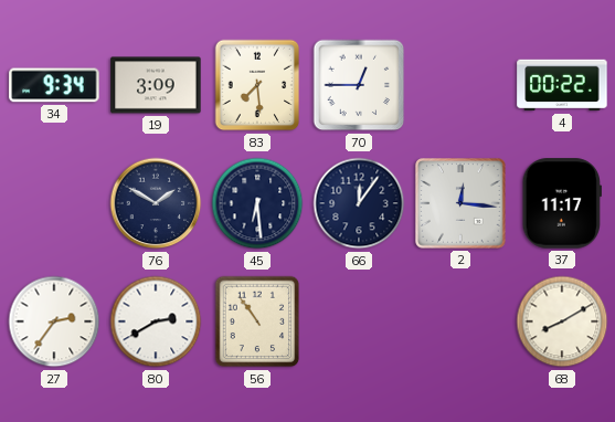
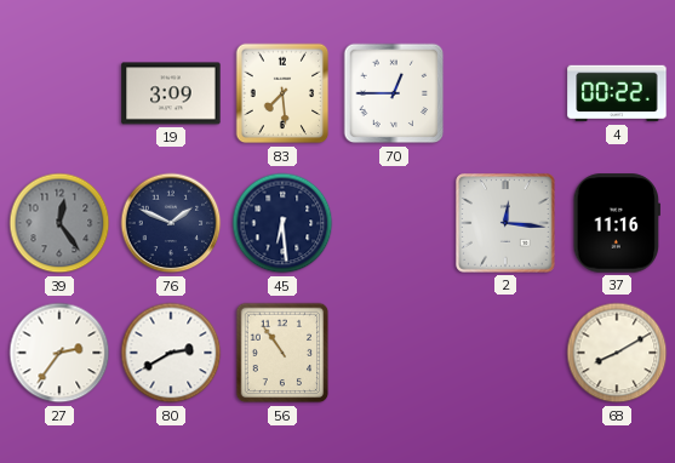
34: 9:34 -> none
39: none -> 12:24
76: 1:50 -> 1:49
66: 12:06 -> none
37: 11:17 -> 11:16
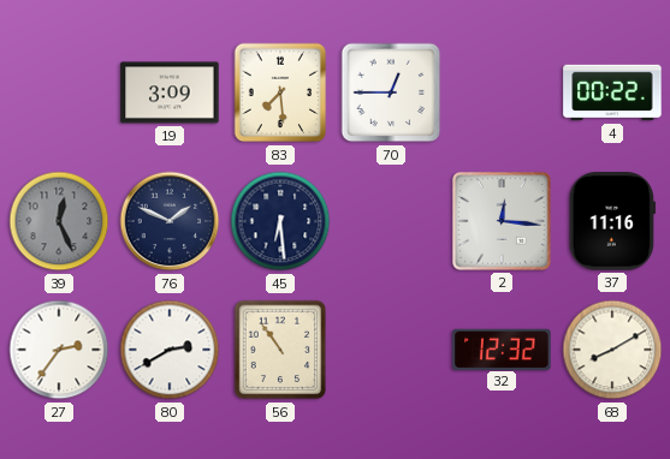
39: 12:24 -> 12:26
32: none -> 12:32
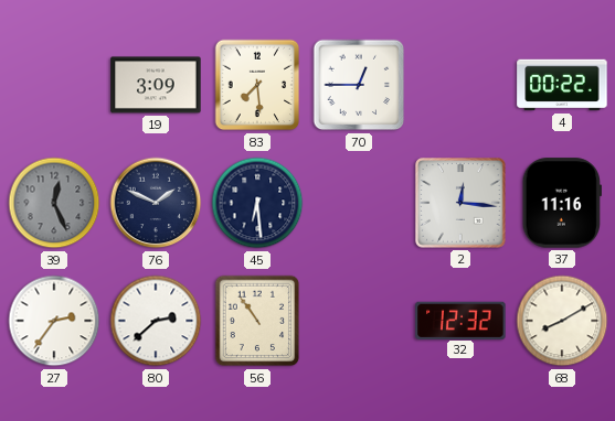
80: 2:40 -> 2:38
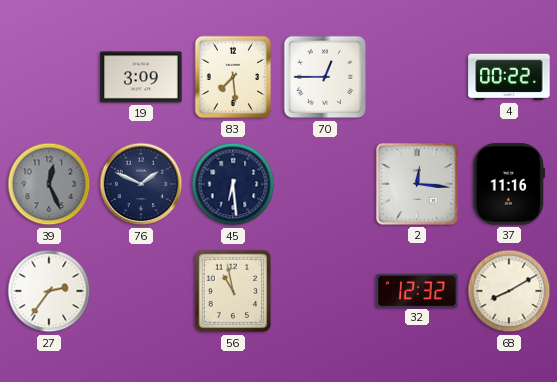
80: 2:38 -> none
56: 10:54 -> 10:58
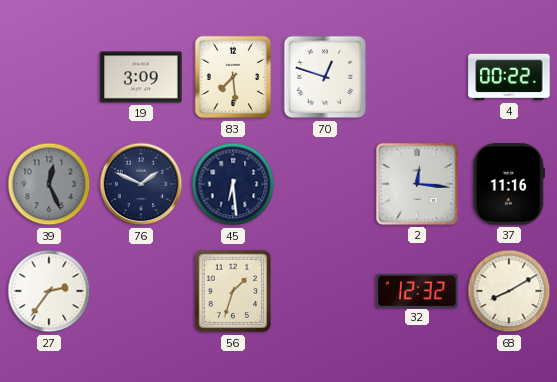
70: 12:45 -> 12:48
56: 10:58 -> 1:33
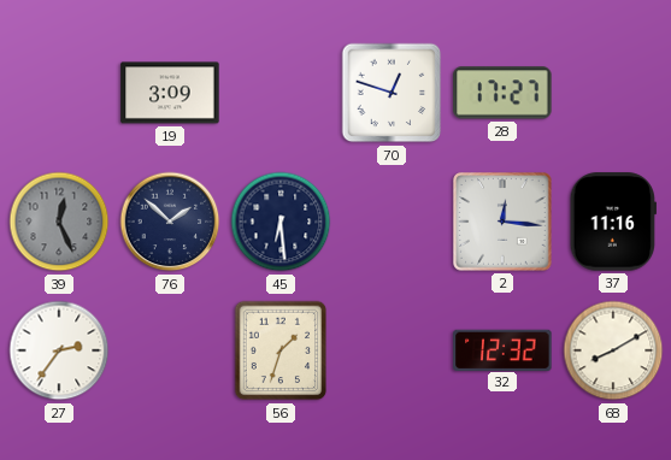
83: 7:29 -> none
28: none -> 17:27
4: 00:22 -> none
76: 1:49 -> 1:52
